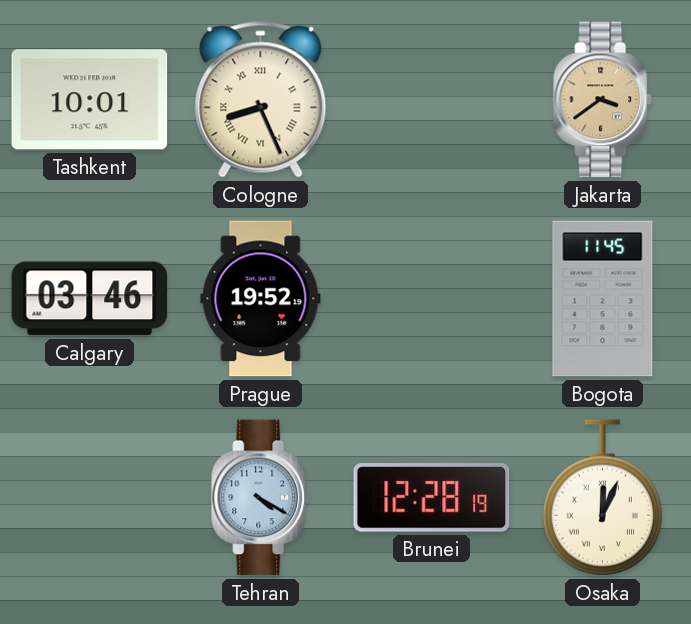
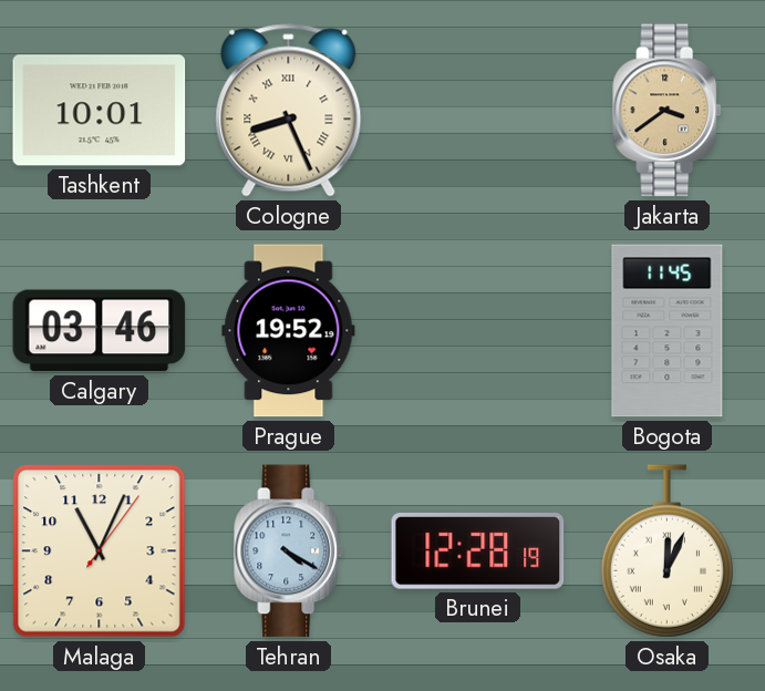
Malaga: none -> 11:04
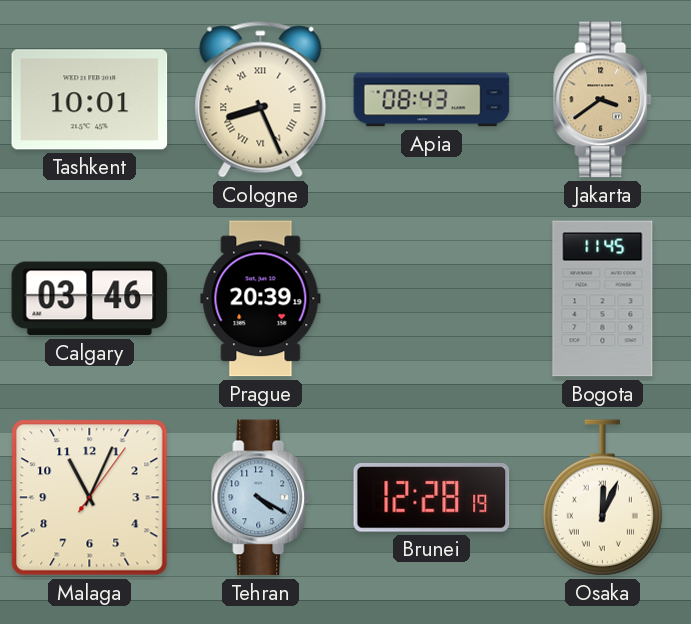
Apia: none -> 08:43
Prague: 19:52 -> 20:39
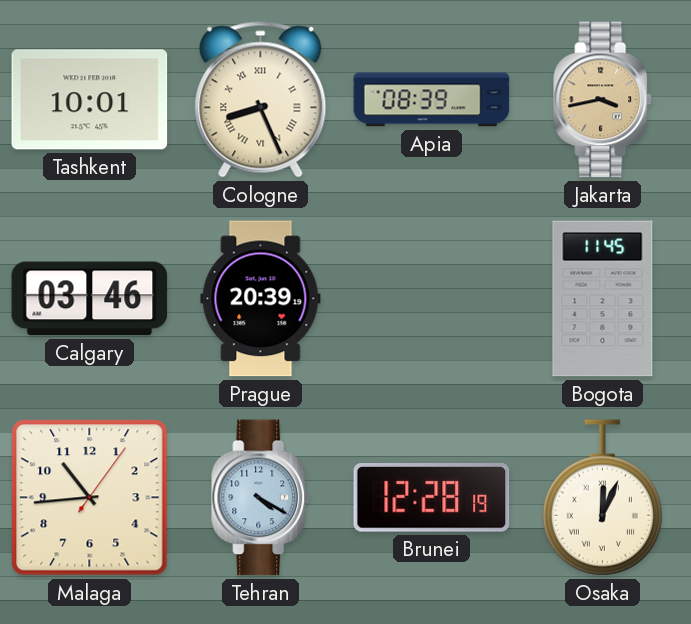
Apia: 08:43 -> 08:39
Jakarta: 3:39 -> 3:43
Malaga: 11:04 -> 10:44
